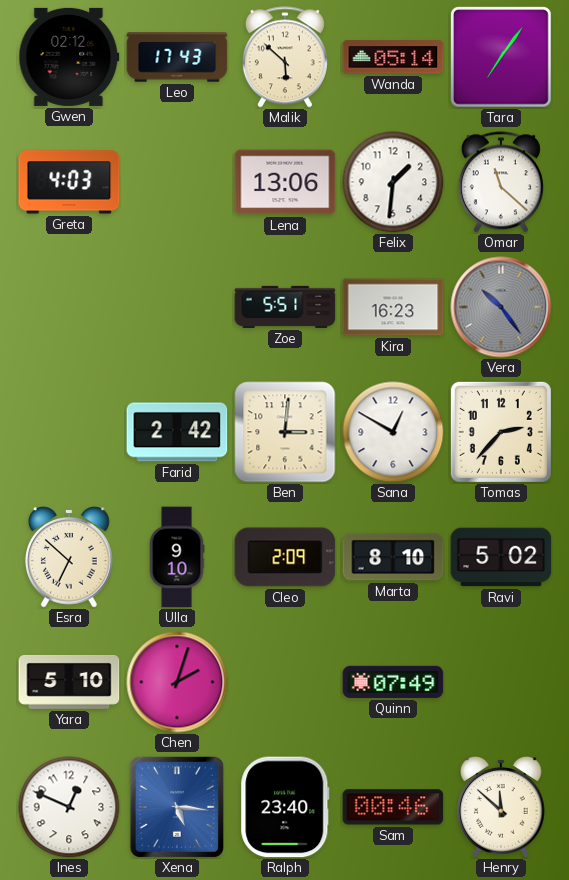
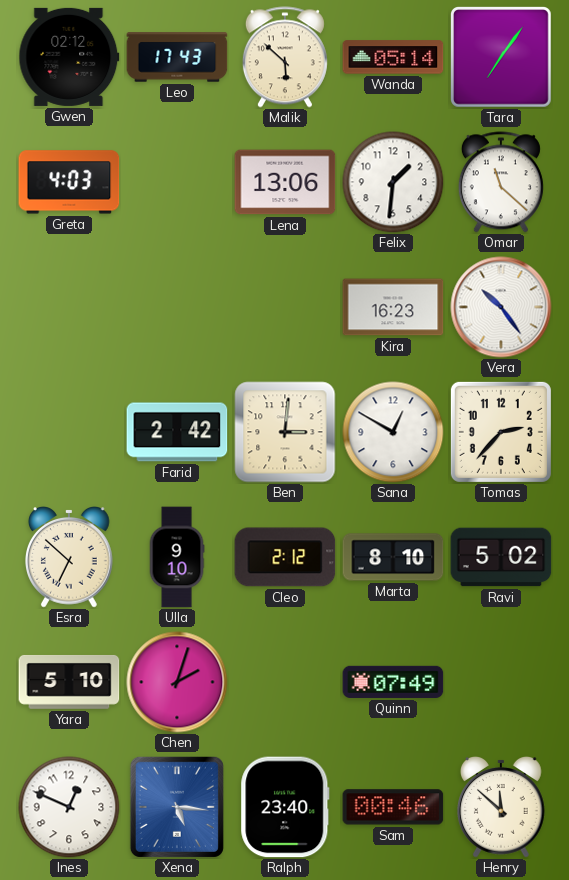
Zoe: 5:51 -> none
Vera dial: grey -> white
Cleo: 2:09 -> 2:12
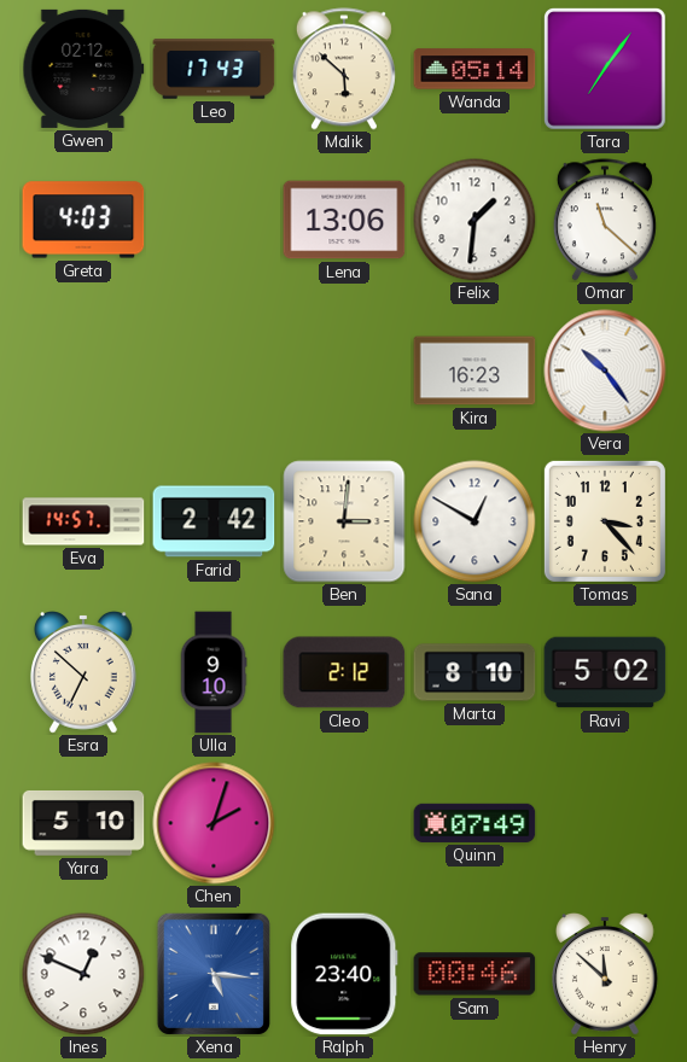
Eva: none -> 14:57
Tomas: 2:37 -> 3:23
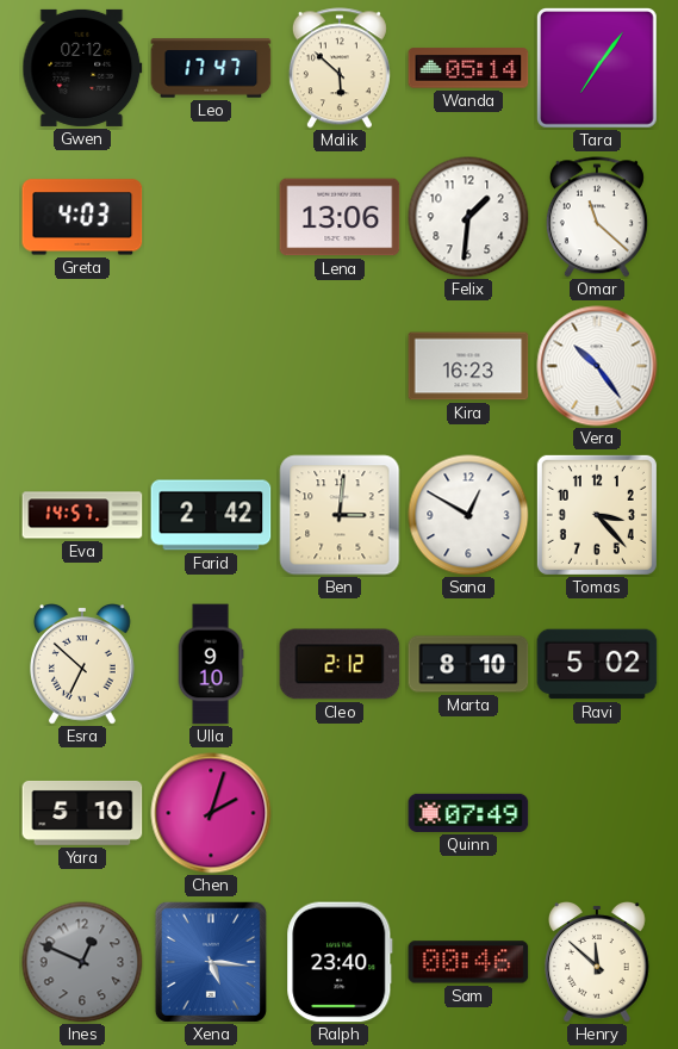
Leo: 17:43 -> 17:47
Ines dial: white -> grey
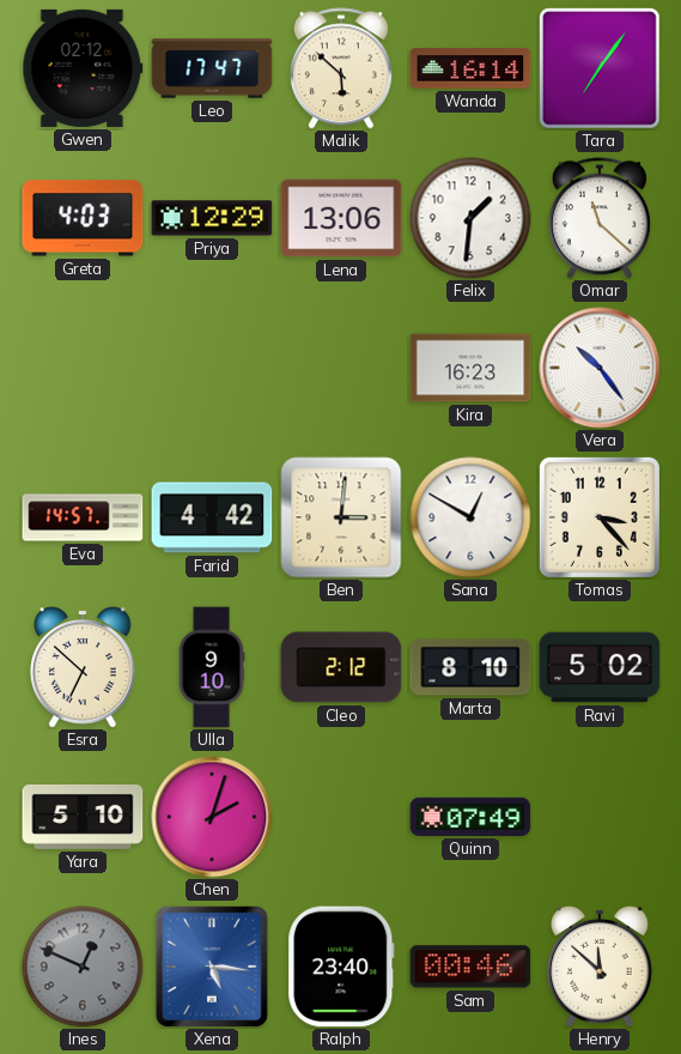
Wanda: 05:14 -> 16:14
Priya: none -> 12:29
Farid: 2:42 -> 4:42
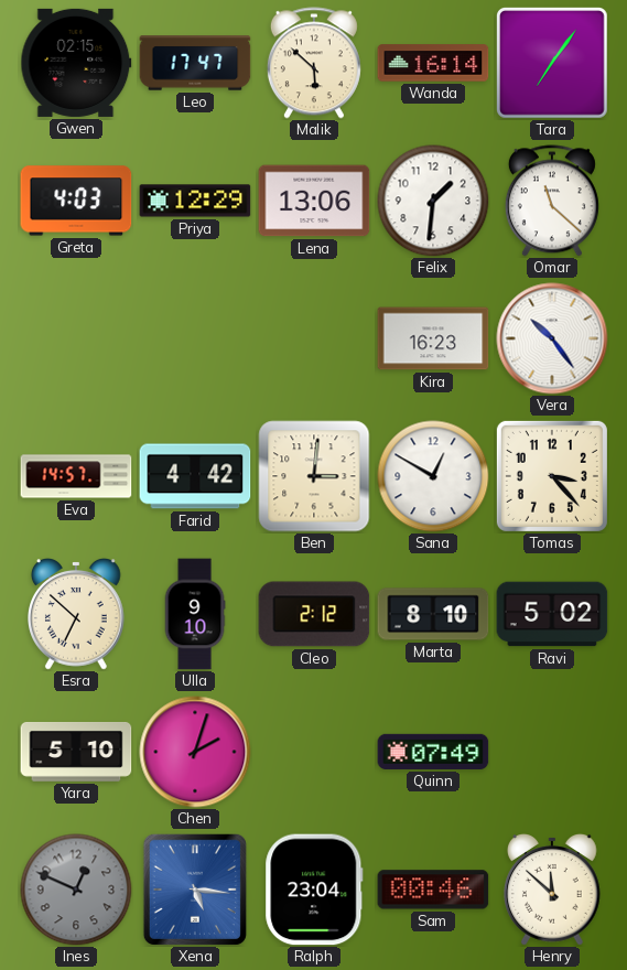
Gwen: 02:12 -> 02:15
Ralph: 23:40 -> 23:04
